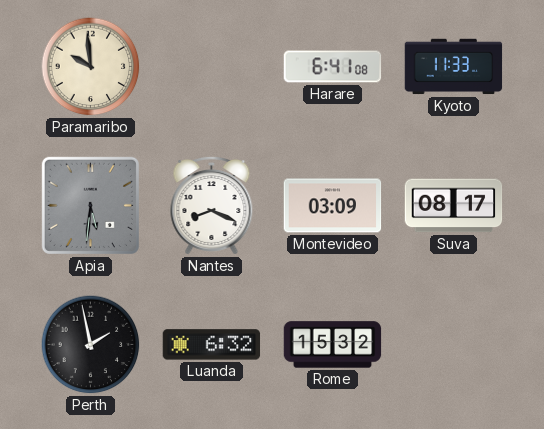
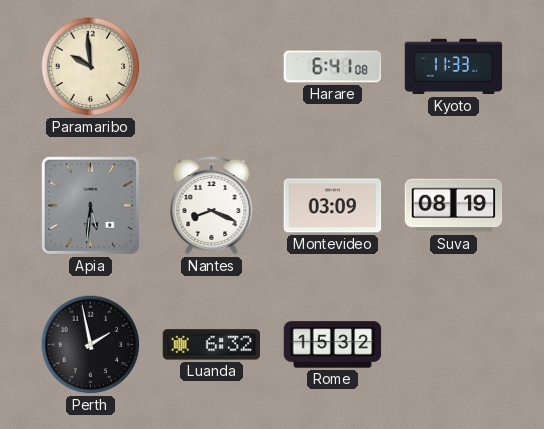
Suva: 08:17 -> 08:19
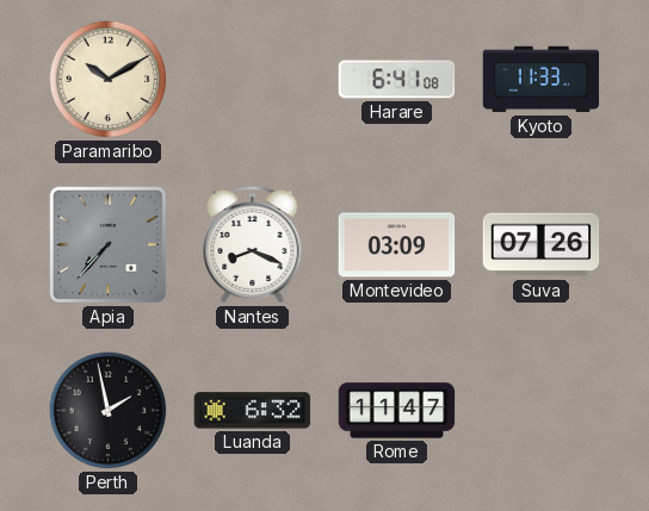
Paramaribo: 9:59 -> 10:10
Apia: 5:31 -> 7:37
Suva: 08:19 -> 07:26
Rome: 15:32 -> 11:47
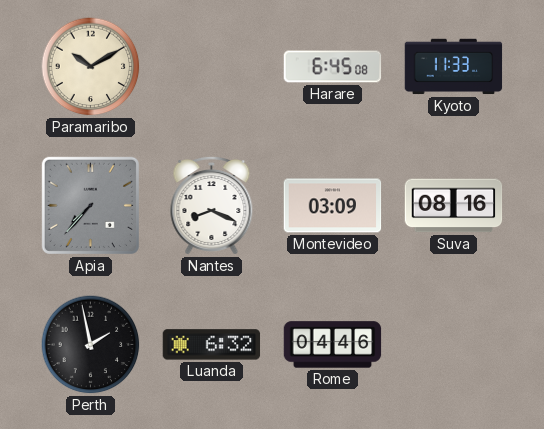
Harare: 6:41 -> 6:45
Suva: 07:26 -> 08:16
Rome: 11:47 -> 04:46
